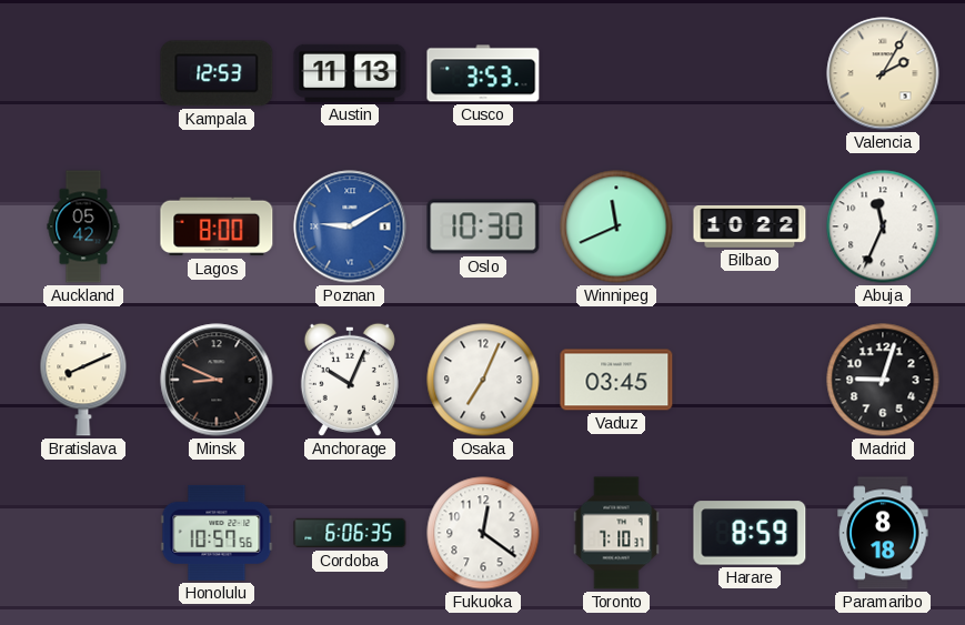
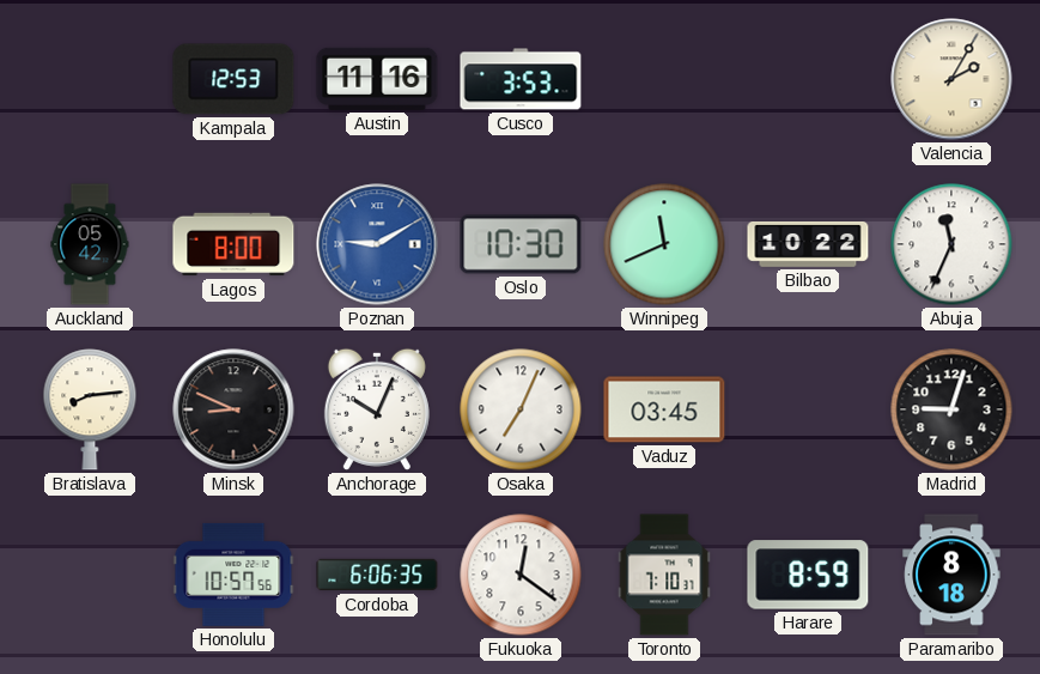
Austin: 11:13 -> 11:16
Bratislava: 8:11 -> 8:14
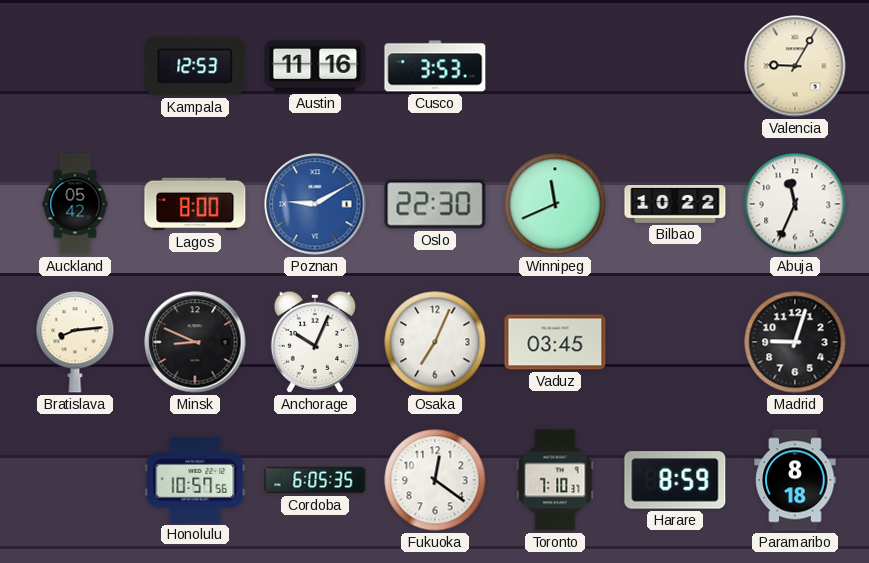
Valencia: 2:05 -> 9:05
Oslo: 10:30 -> 22:30
Cordoba: 6:06 -> 6:05
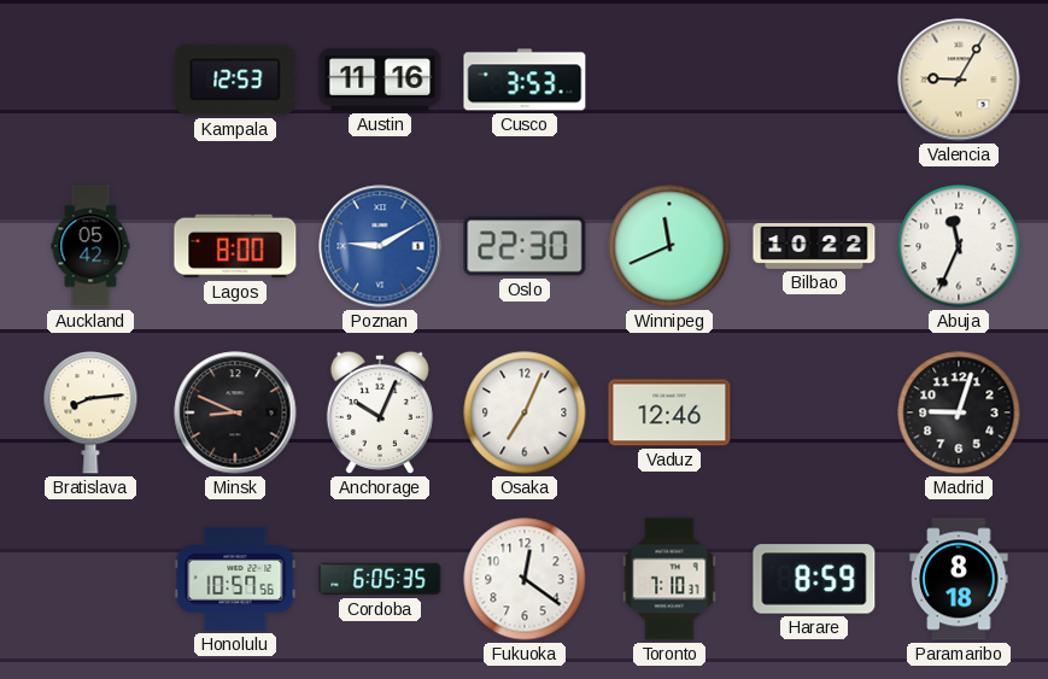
Vaduz: 03:45 -> 12:46
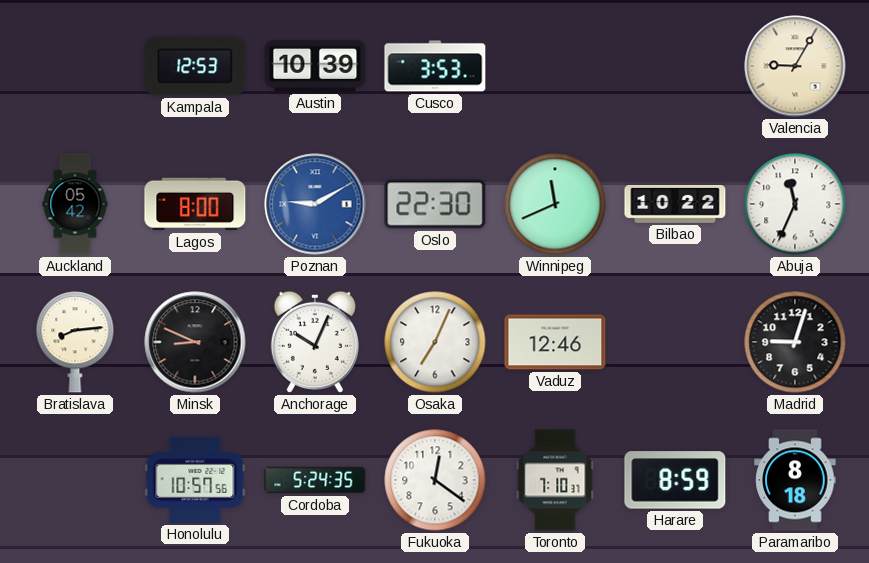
Austin: 11:16 -> 10:39
Cordoba: 6:05 -> 5:24
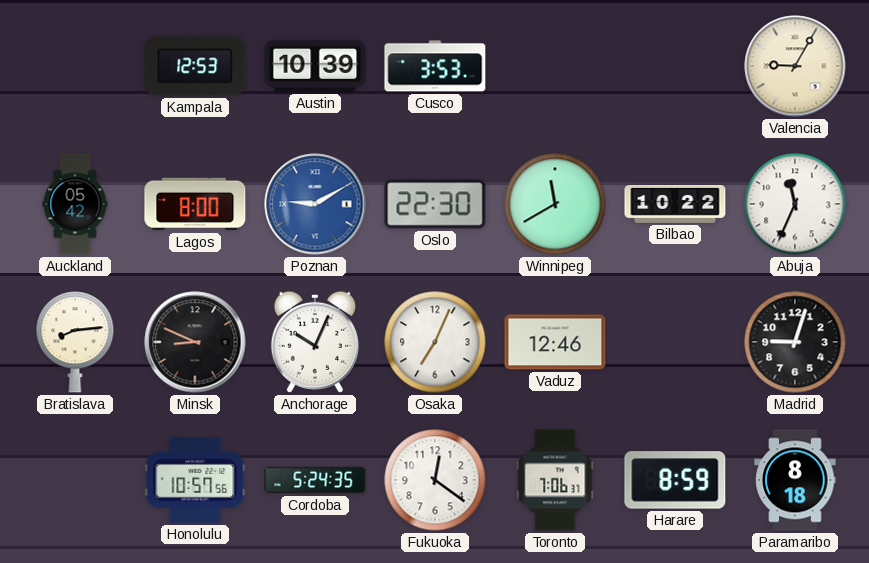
Winnipeg: 11:41 -> 11:40
Toronto: 7:10 -> 7:06
